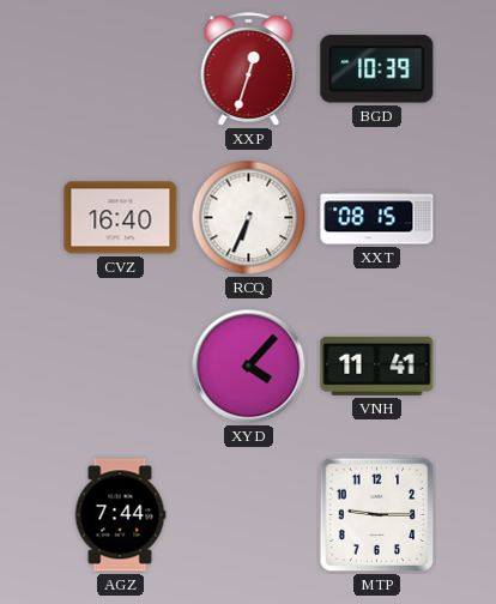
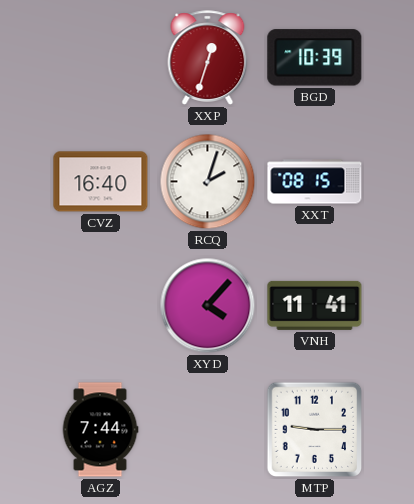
RCQ: 6:34 -> 2:03
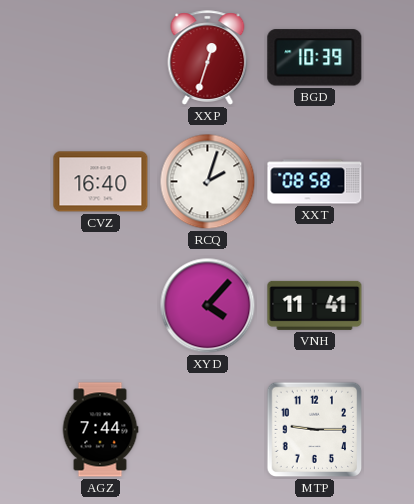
XXT: 08:15 -> 08:58
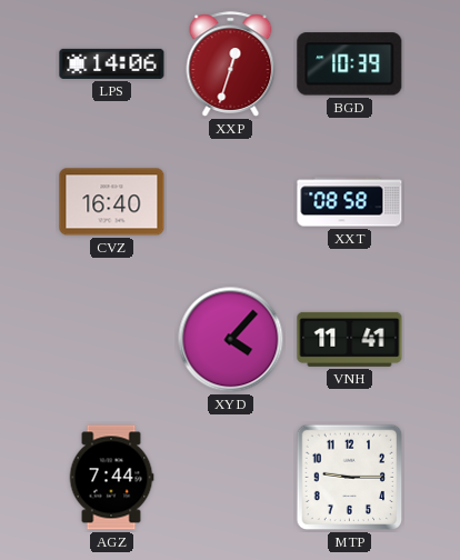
LPS: none -> 14:06
RCQ: 2:03 -> none
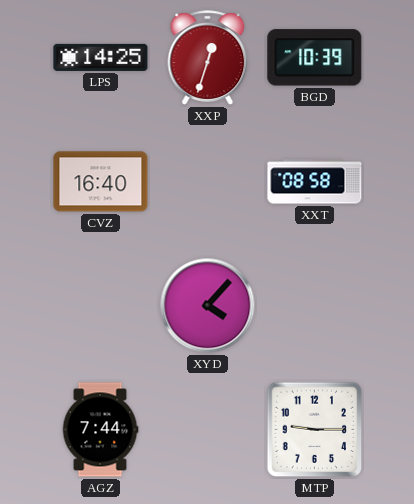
LPS: 14:06 -> 14:25
VNH: 11:41 -> none
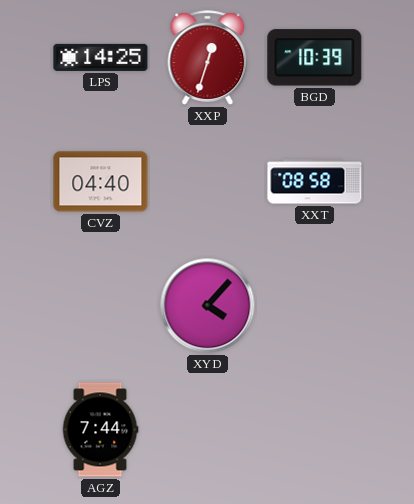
CVZ: 16:40 -> 04:40
MTP: 9:15 -> none
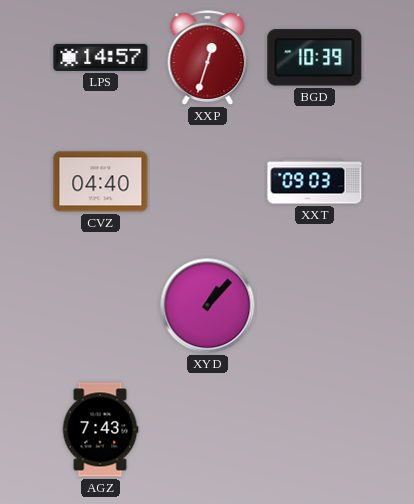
LPS: 14:25 -> 14:57
XXT: 08:58 -> 09:03
XYD: 4:07 -> 1:07
AGZ: 7:44 -> 7:43
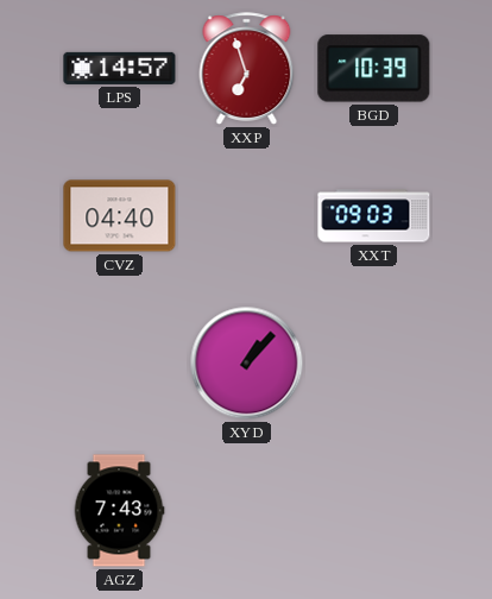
XXP: 12:33 -> 6:57
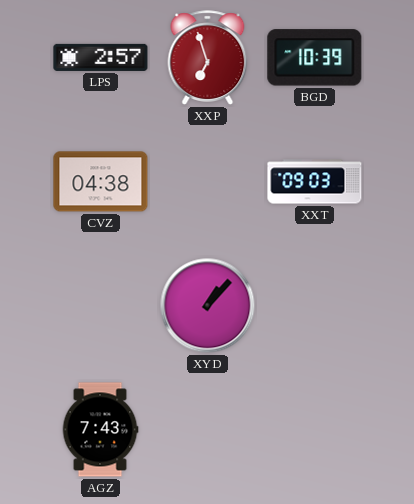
LPS: 14:57 -> 2:57
CVZ: 04:40 -> 04:38
